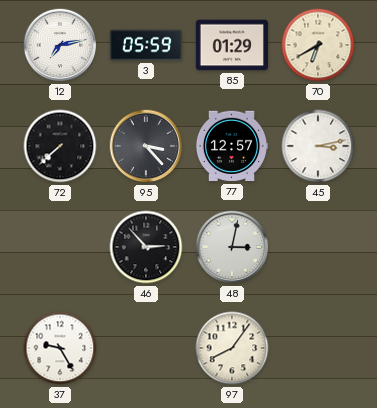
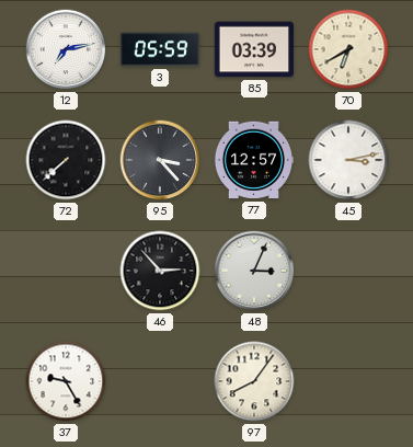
85: 01:29 -> 03:39
48: 3:02 -> 3:04
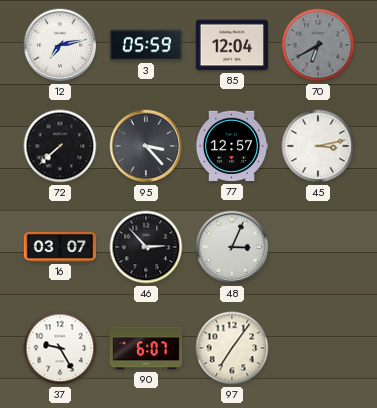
85: 03:39 -> 12:04
70 dial: cream -> grey
16: none -> 03:07
90: none -> 6:07
97: 8:06 -> 7:06
